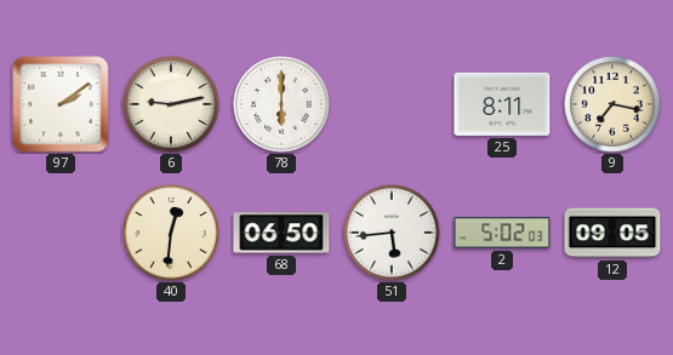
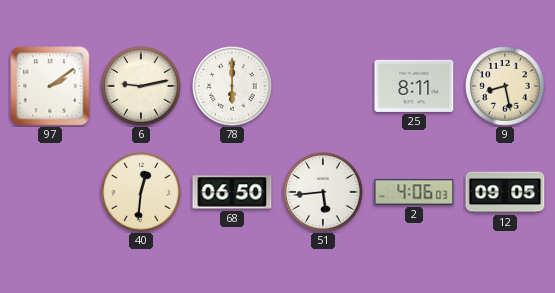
9: 7:17 -> 8:28
2: 5:02 -> 4:06
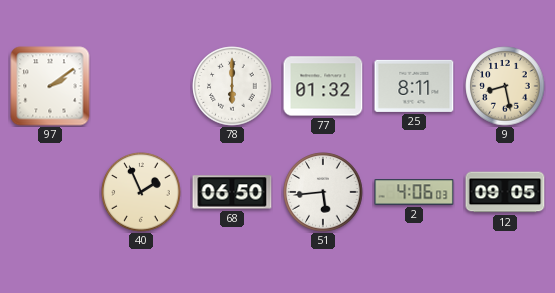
6: 9:13 -> none
77: none -> 01:32
40: 12:31 -> 1:56
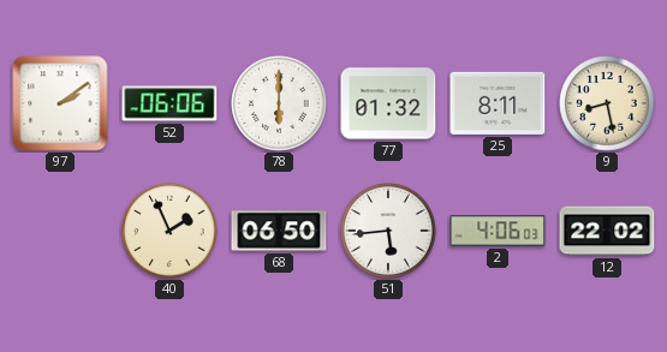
52: none -> 06:06
12: 09:05 -> 22:02
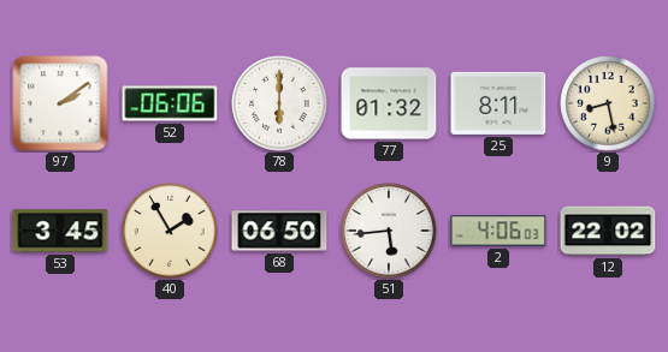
53: none -> 3:45
40: 1:56 -> 1:55
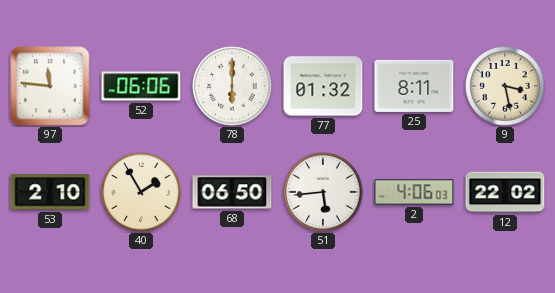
97: 2:09 -> 11:46
9: 8:28 -> 3:28
53: 3:45 -> 2:10
